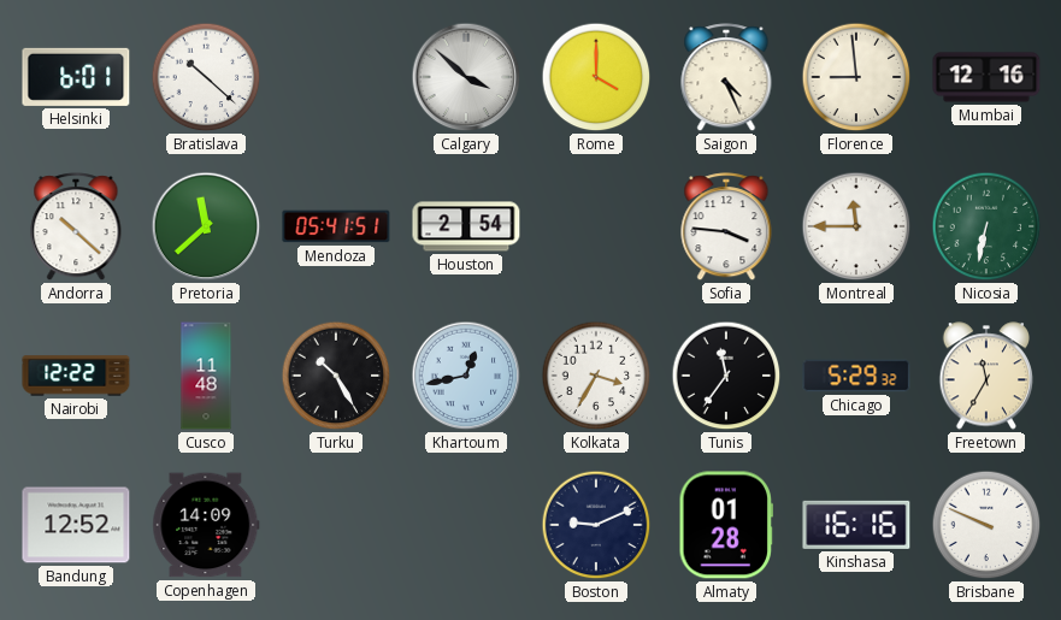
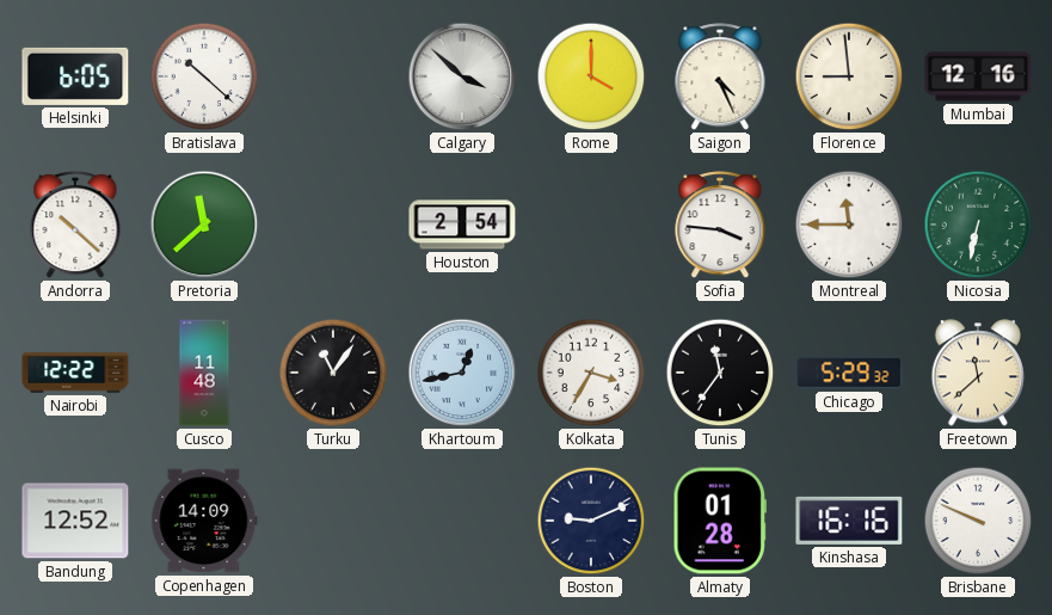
Helsinki: 6:01 -> 6:05
Mendoza: 05:41 -> none
Turku: 10:25 -> 11:06
Freetown: 11:35 -> 11:38
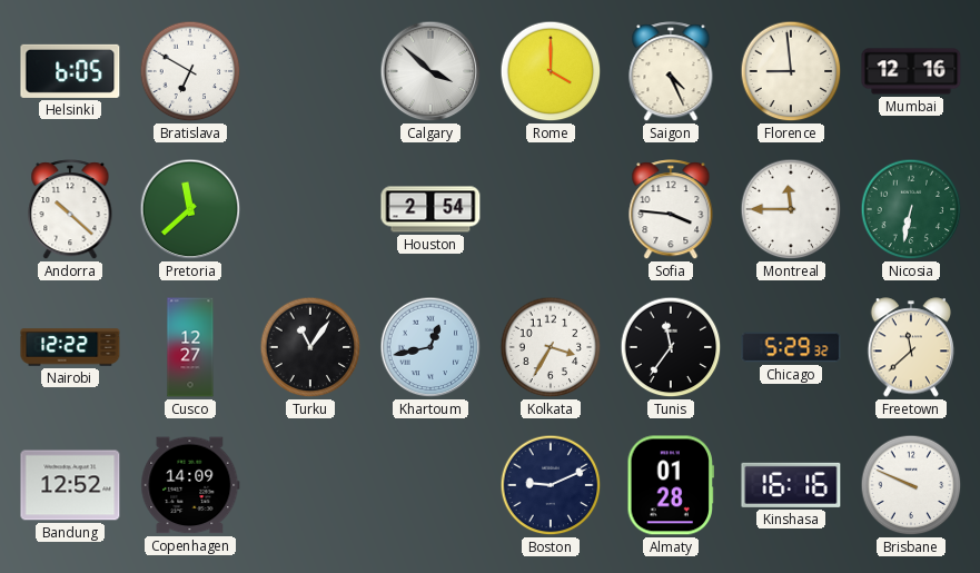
Bratislava: 10:22 -> 6:50
Cusco: 11:48 -> 12:27
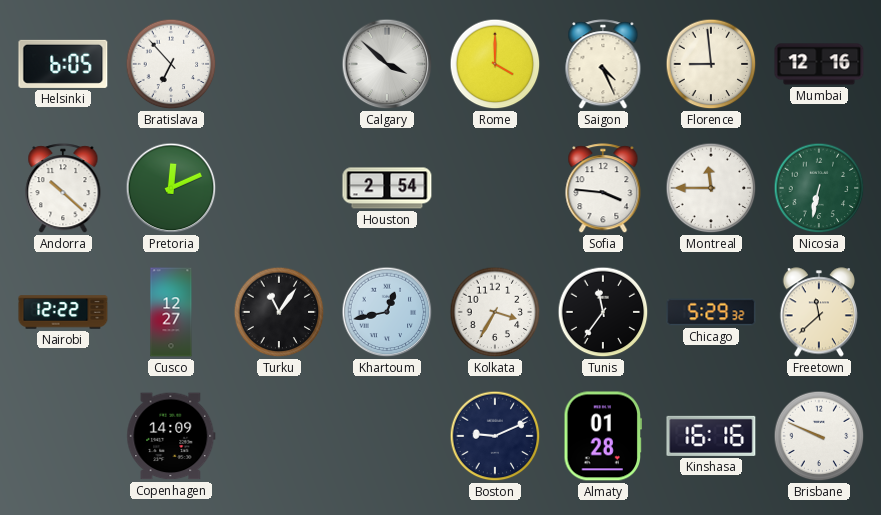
Bratislava: 6:50 -> 6:53
Pretoria: 11:38 -> 12:11
Bandung: 12:52 -> none
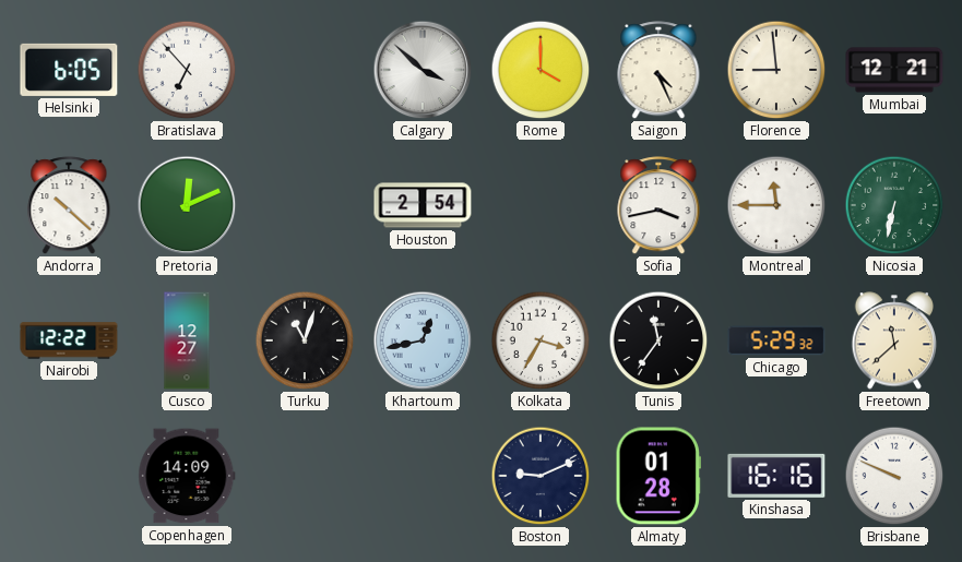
Mumbai: 12:16 -> 12:21
Sofia: 3:46 -> 3:43
Turku: 11:06 -> 11:03
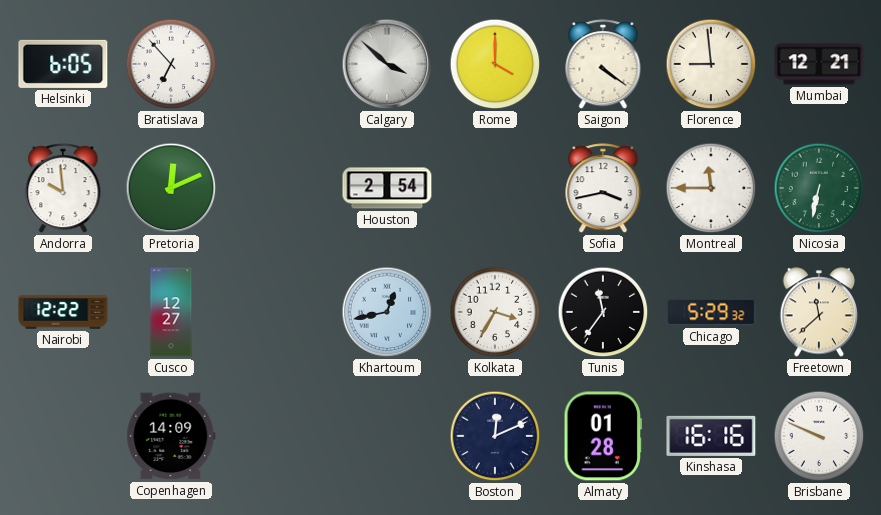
Saigon: 4:26 -> 4:21
Andorra: 10:22 -> 9:59
Turku: 11:03 -> none
Boston: 9:11 -> 12:11
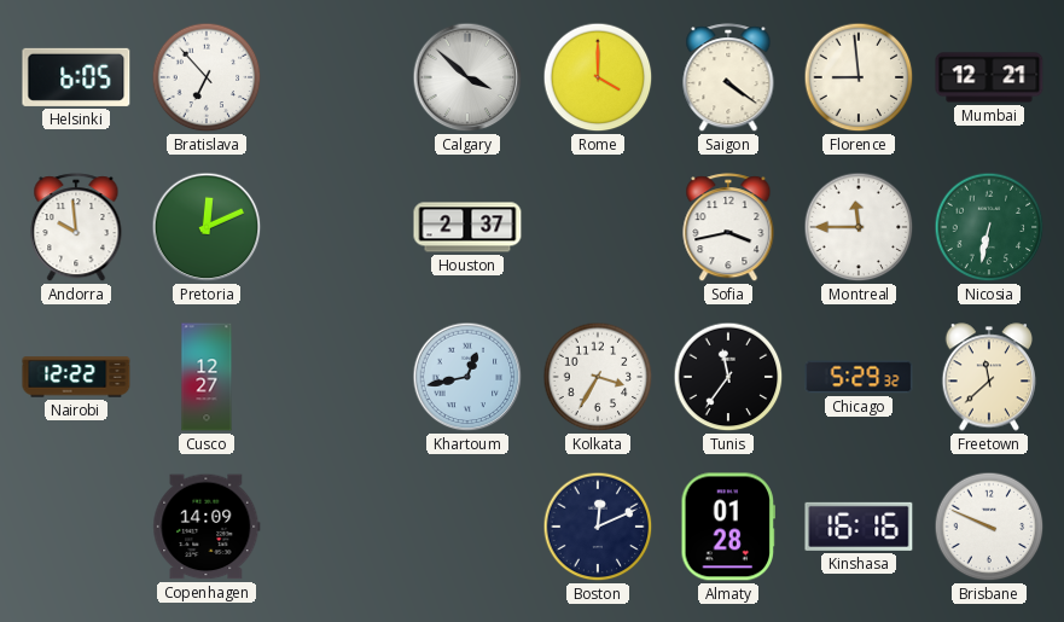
Houston: 2:54 -> 2:37
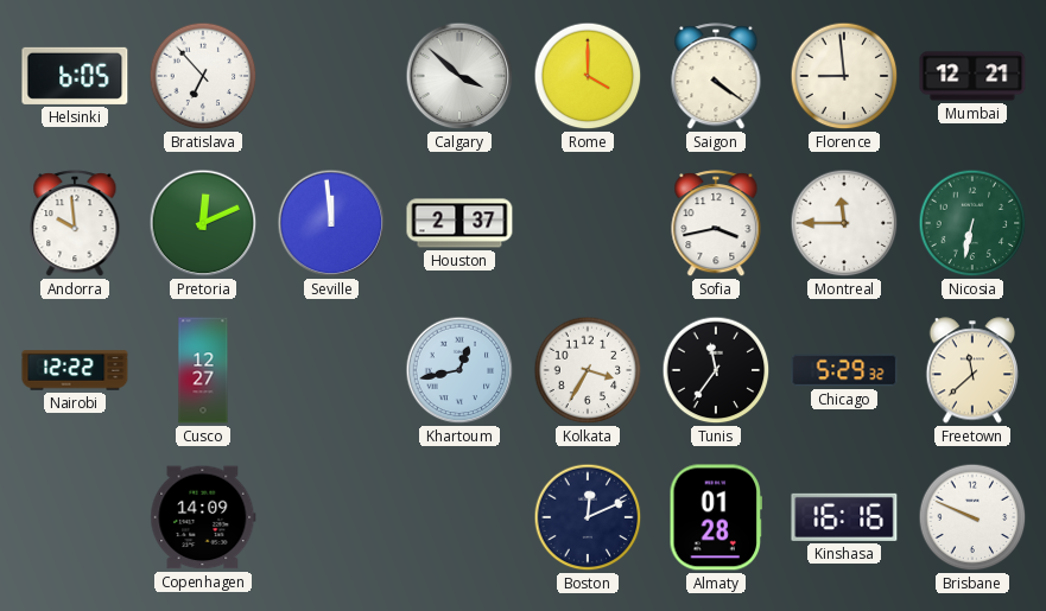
Seville: none -> 11:59
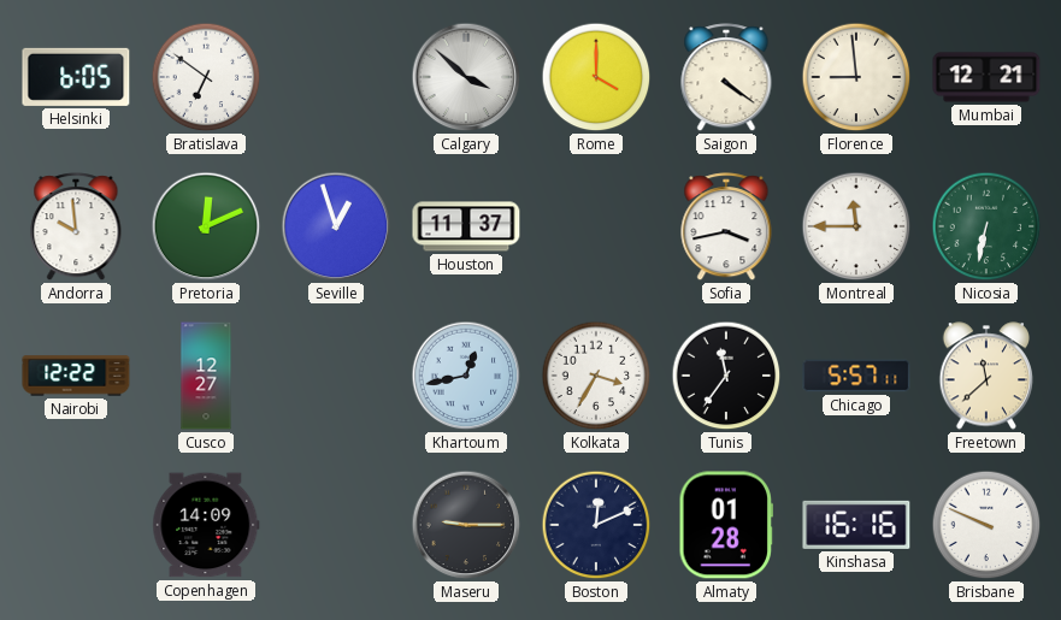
Bratislava: 6:53 -> 6:51
Seville: 11:59 -> 12:57
Houston: 2:37 -> 11:37
Chicago: 5:29 -> 5:57
Maseru: none -> 9:15
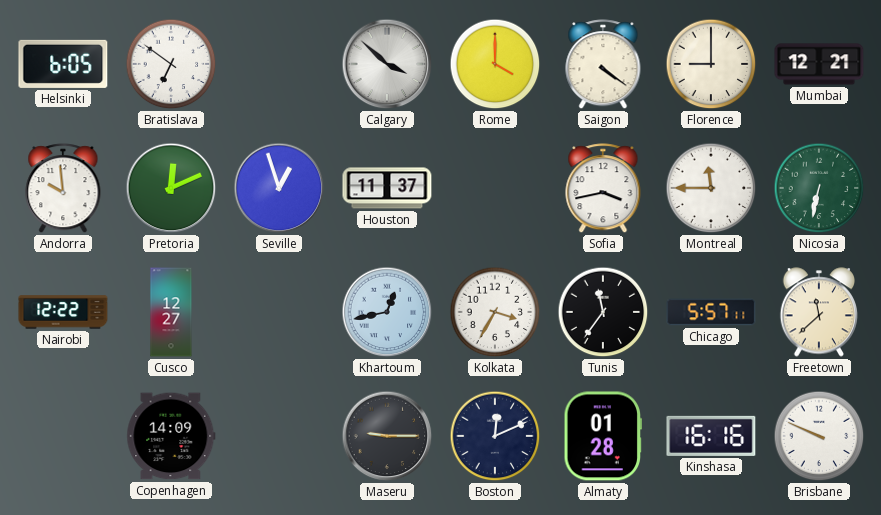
Florence: 8:59 -> 9:00
